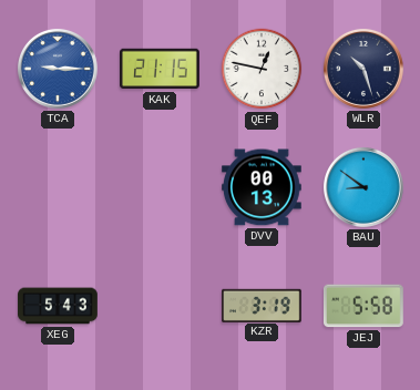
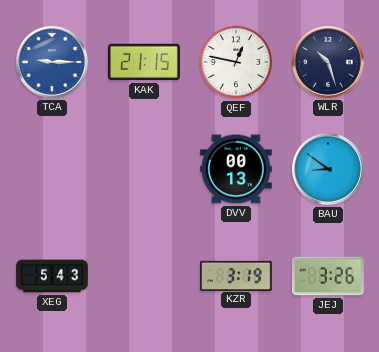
JEJ: 5:58 -> 3:26
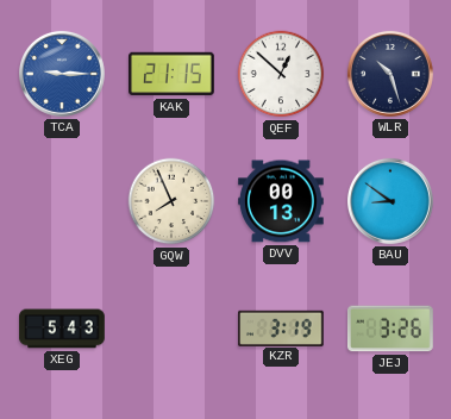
QEF: 12:47 -> 12:52
GQW: none -> 7:56
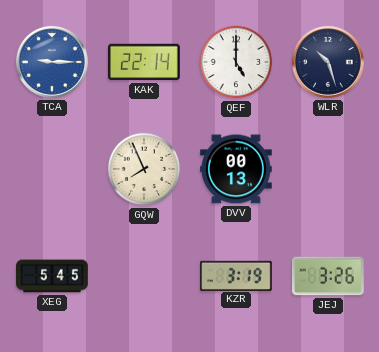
KAK: 21:15 -> 22:14
QEF: 12:52 -> 5:00
BAU: 8:51 -> none
XEG: 5:43 -> 5:45
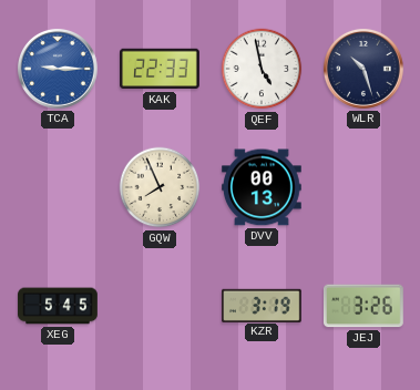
KAK: 22:14 -> 22:33
QEF: 5:00 -> 4:58
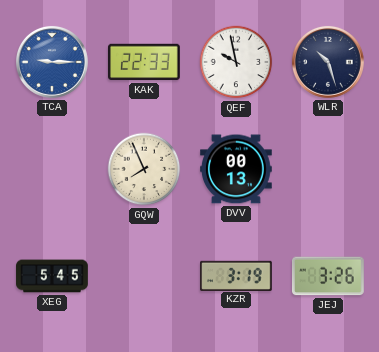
QEF: 4:58 -> 9:58
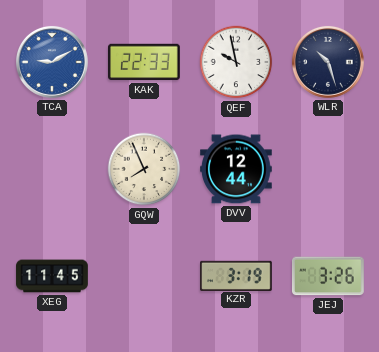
TCA: 9:15 -> 9:10
DVV: 00:13 -> 12:44
XEG: 5:45 -> 11:45
